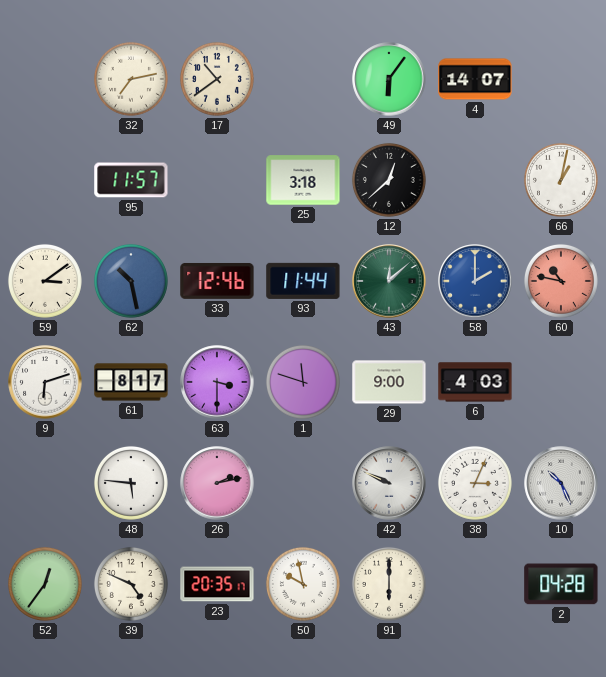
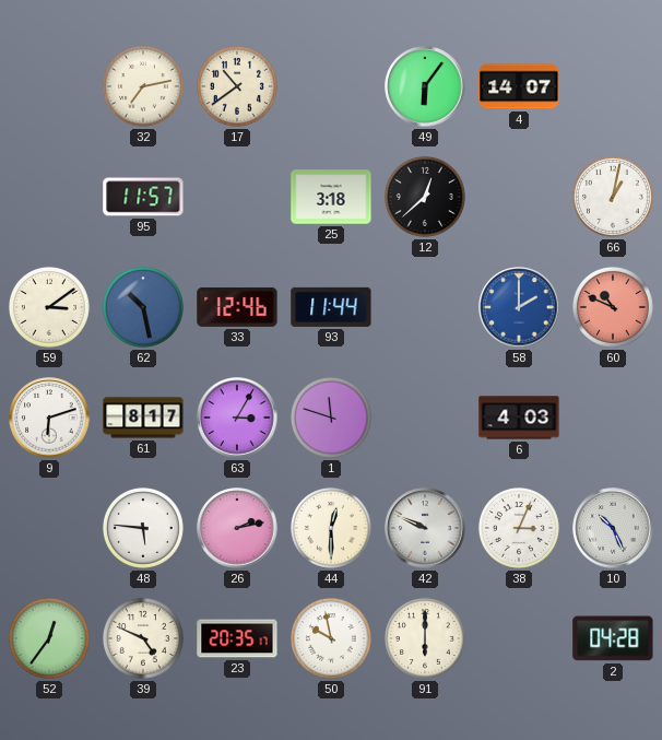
43: 12:08 -> none
60: 10:47 -> 10:49
63: 3:30 -> 3:05
29: 9:00 -> none
44: none -> 12:30
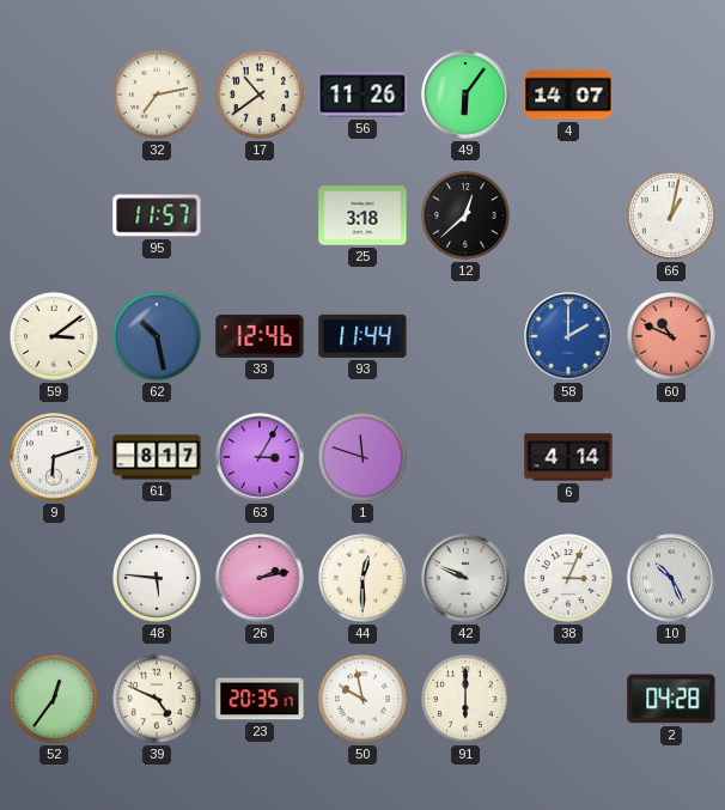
56: none -> 11:26
6: 4:03 -> 4:14
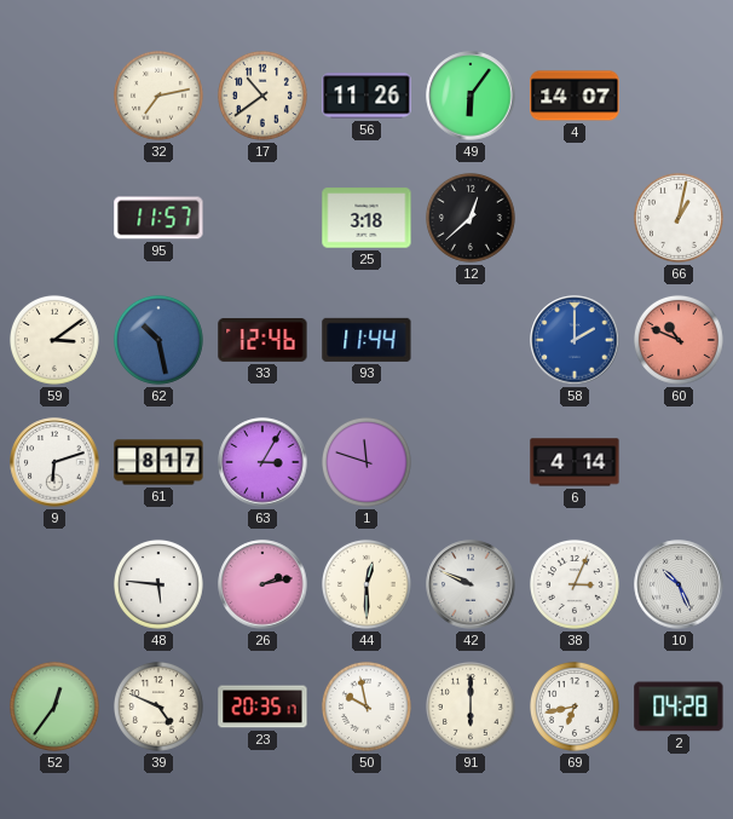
69: none -> 6:43
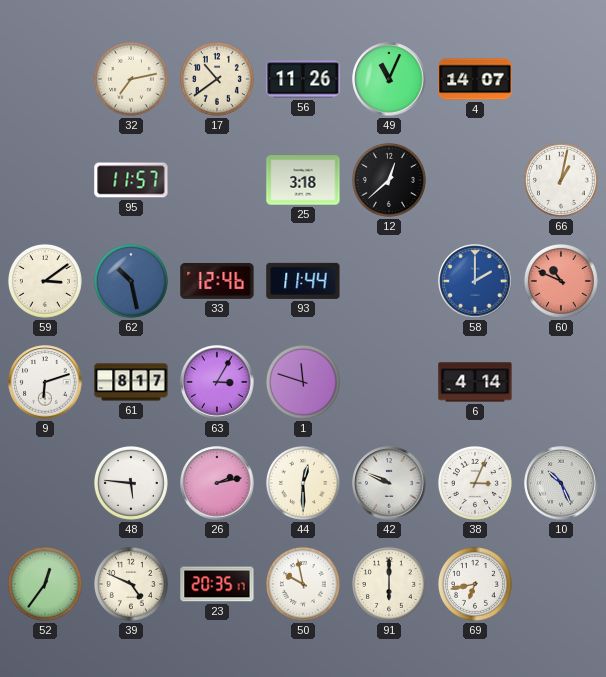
49: 6:06 -> 11:04
2: 04:28 -> none
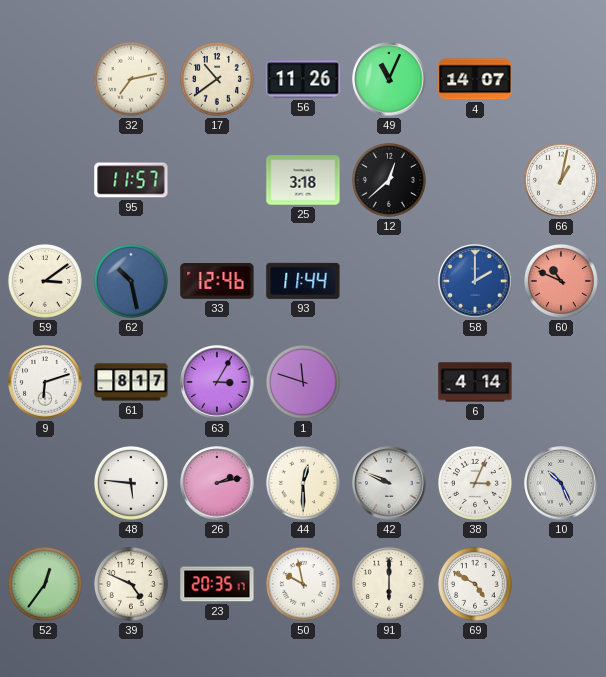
69: 6:43 -> 4:50
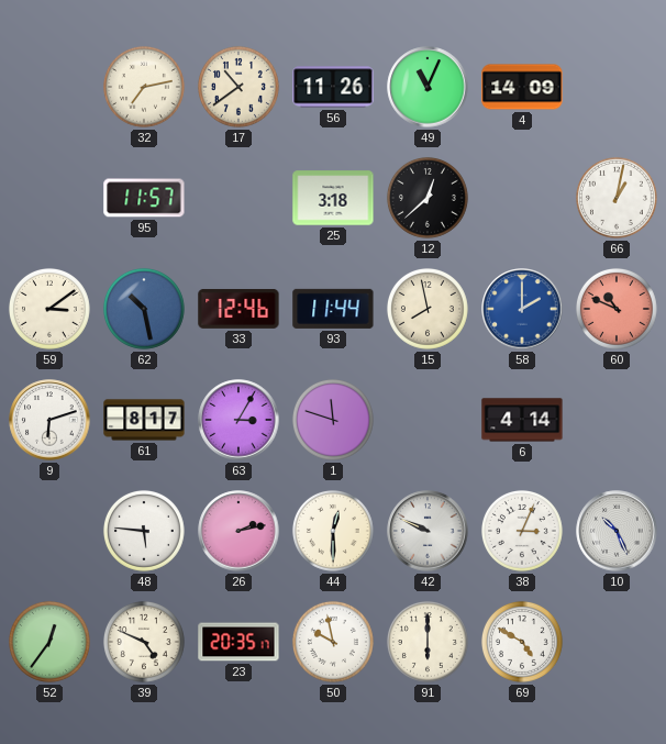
4: 14:07 -> 14:09
15: none -> 7:58
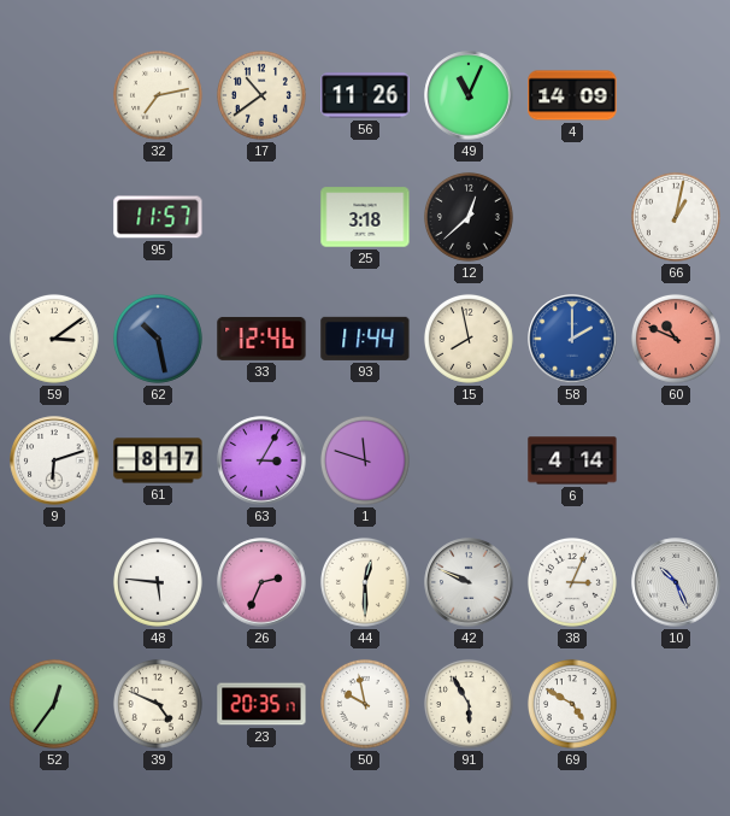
26: 2:13 -> 2:34
91: 6:00 -> 5:55
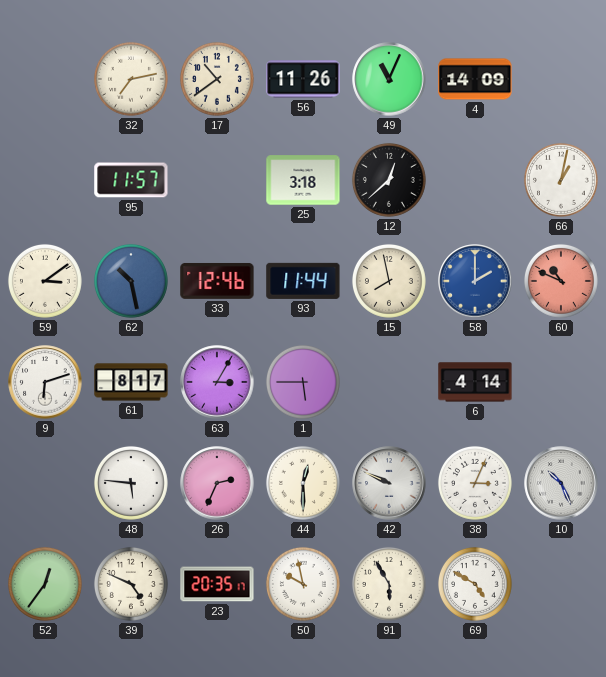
1: 11:48 -> 5:45
